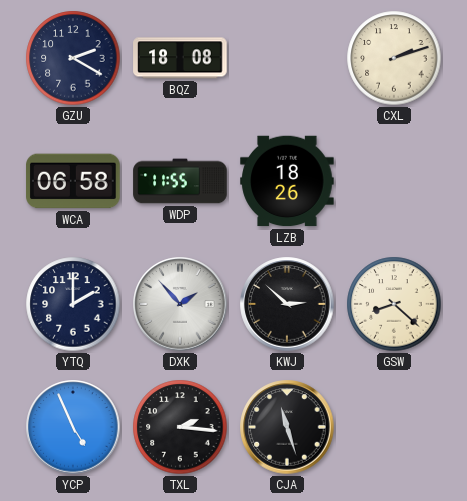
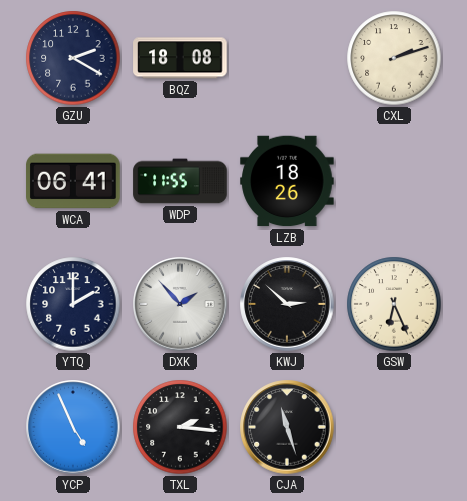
WCA: 06:58 -> 06:41
GSW: 8:22 -> 6:26
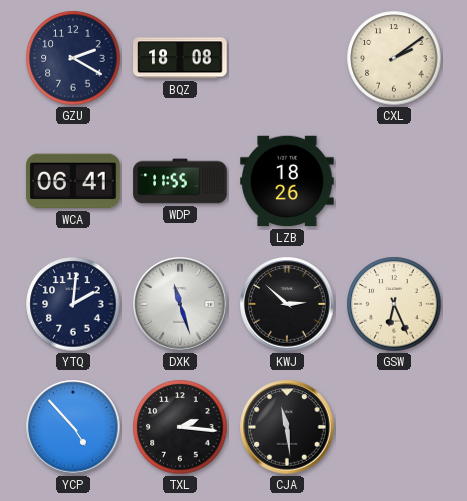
CXL: 2:12 -> 2:09
YTQ: 2:00 -> 2:01
DXK: 1:53 -> 11:27
YCP: 4:56 -> 4:53
CJA: 11:27 -> 11:29
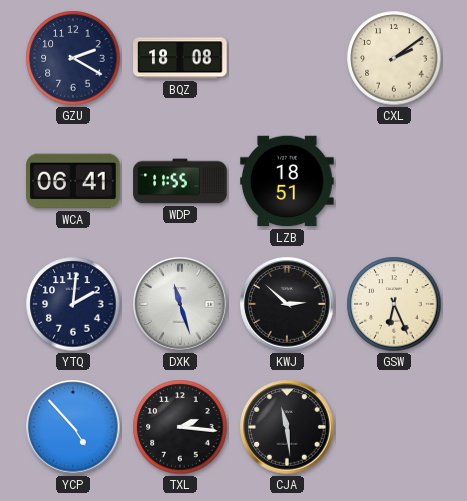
LZB: 18:26 -> 18:51
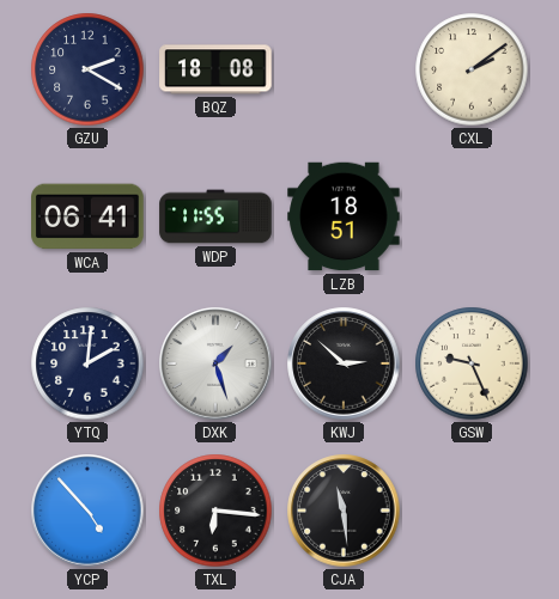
DXK: 11:27 -> 1:27
GSW: 6:26 -> 9:26
TXL: 2:16 -> 6:16
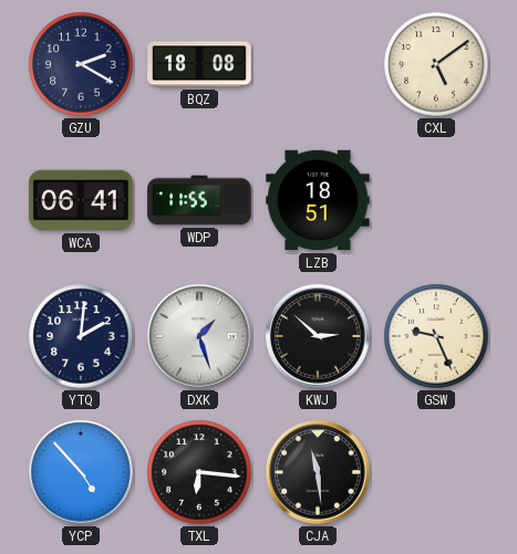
CXL: 2:09 -> 5:09
